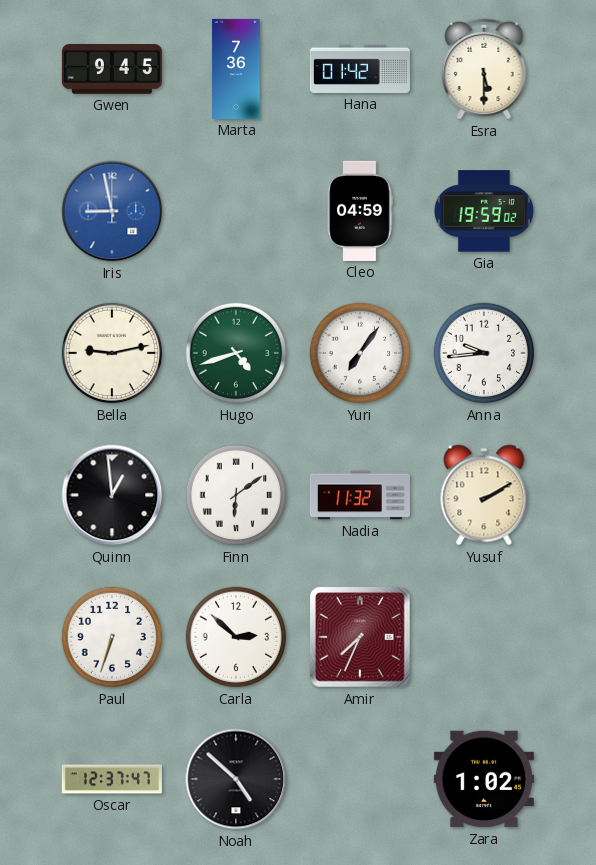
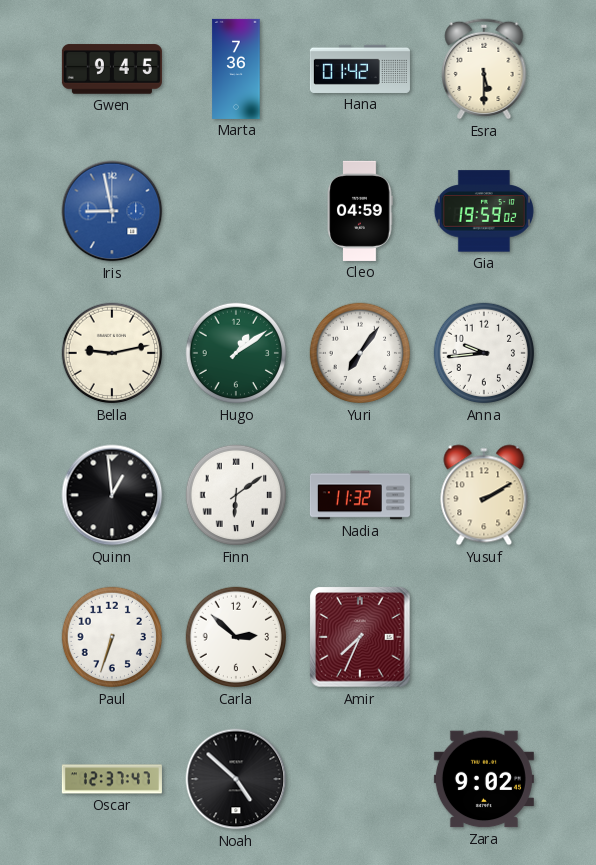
Hugo: 4:42 -> 1:09
Zara: 1:02 -> 9:02
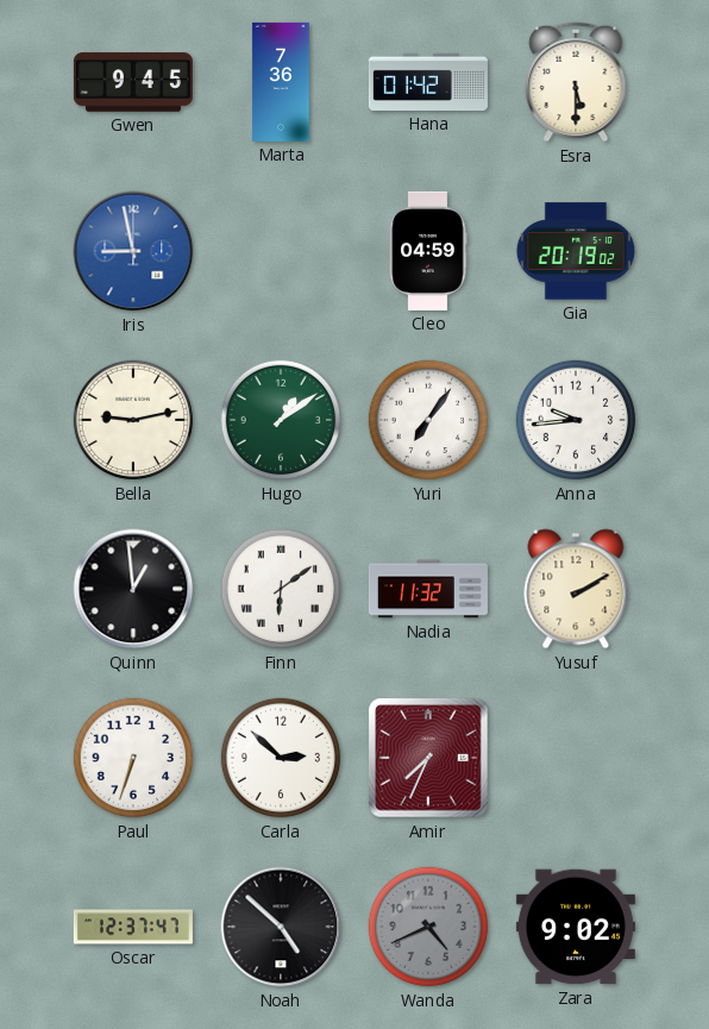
Gia: 19:59 -> 20:19
Wanda: none -> 4:41
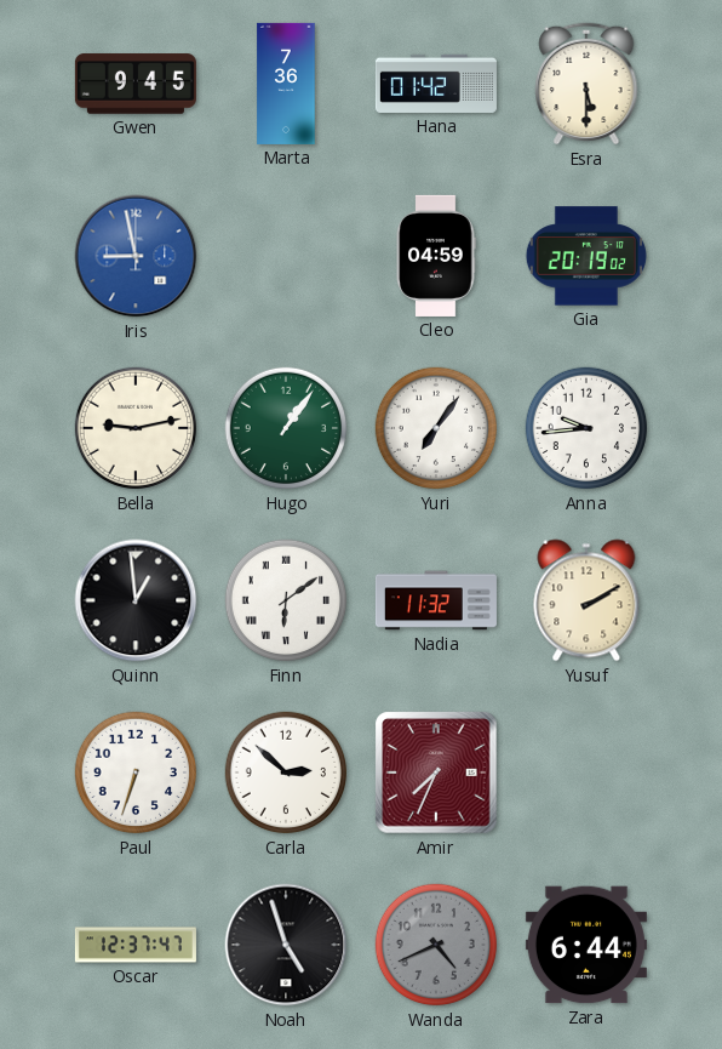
Hugo: 1:09 -> 1:06
Noah: 4:52 -> 4:57
Zara: 9:02 -> 6:44
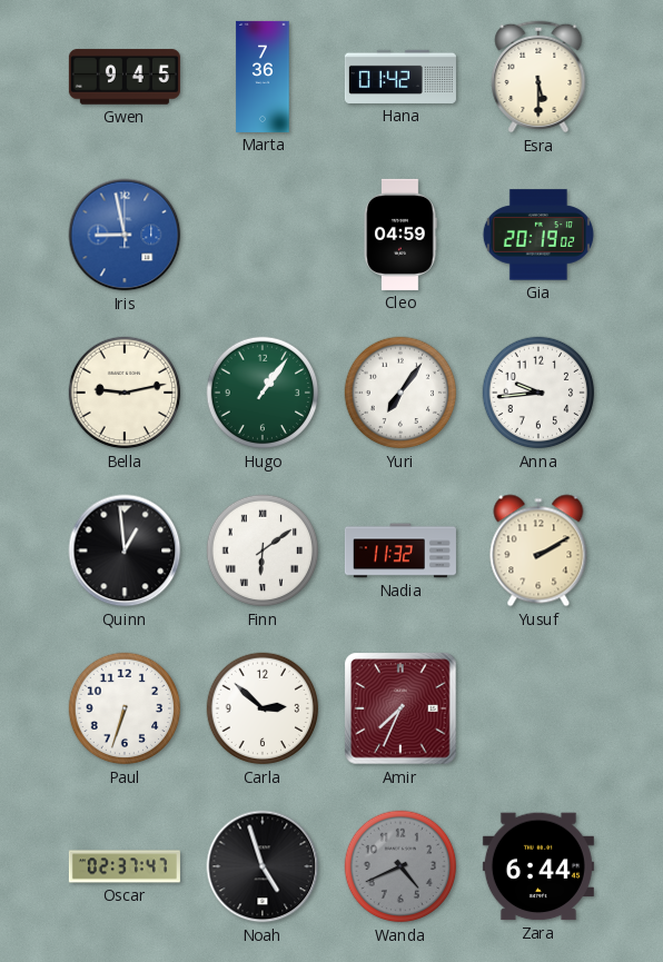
Oscar: 12:37 -> 02:37
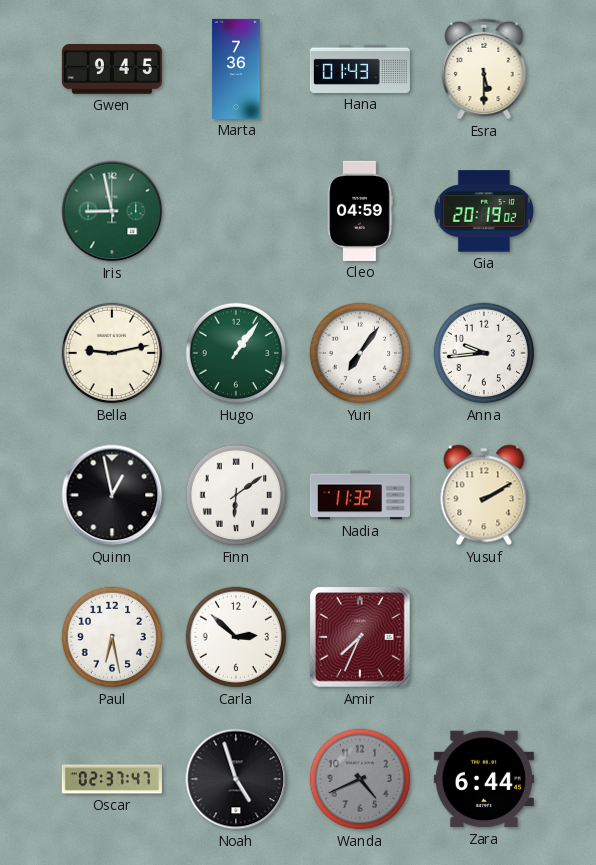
Hana: 01:42 -> 01:43
Iris dial: blue -> green
Quinn: 12:59 -> 12:58
Paul: 6:33 -> 6:28
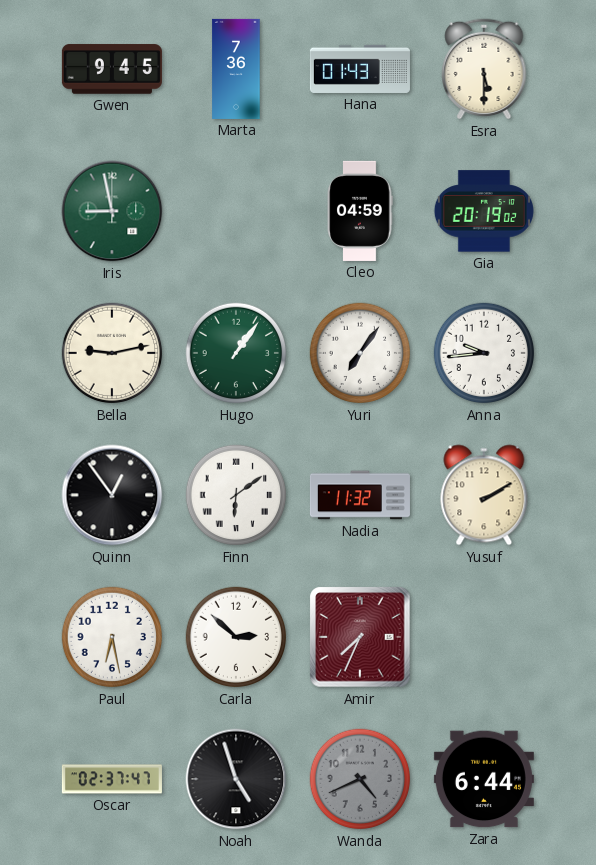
Quinn: 12:58 -> 12:54
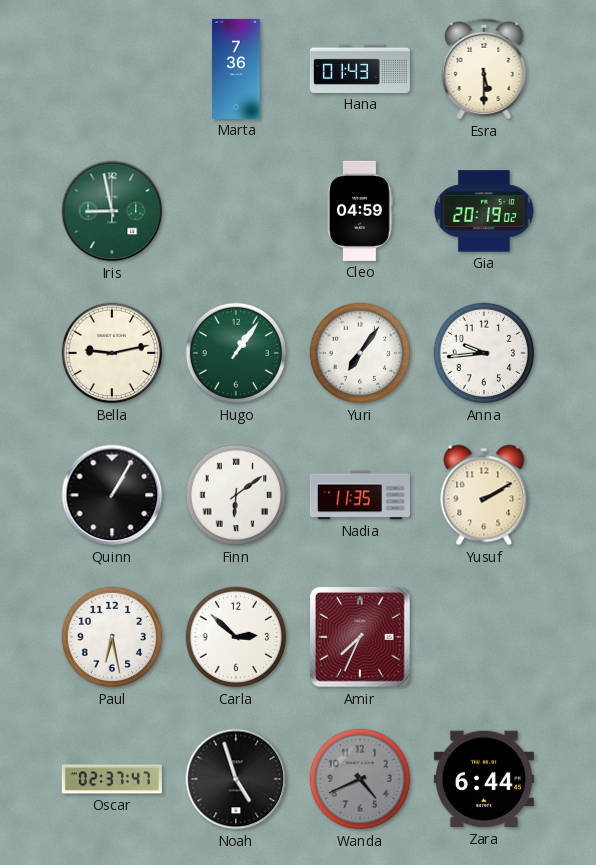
Gwen: 9:45 -> none
Quinn: 12:54 -> 1:05
Nadia: 11:32 -> 11:35
